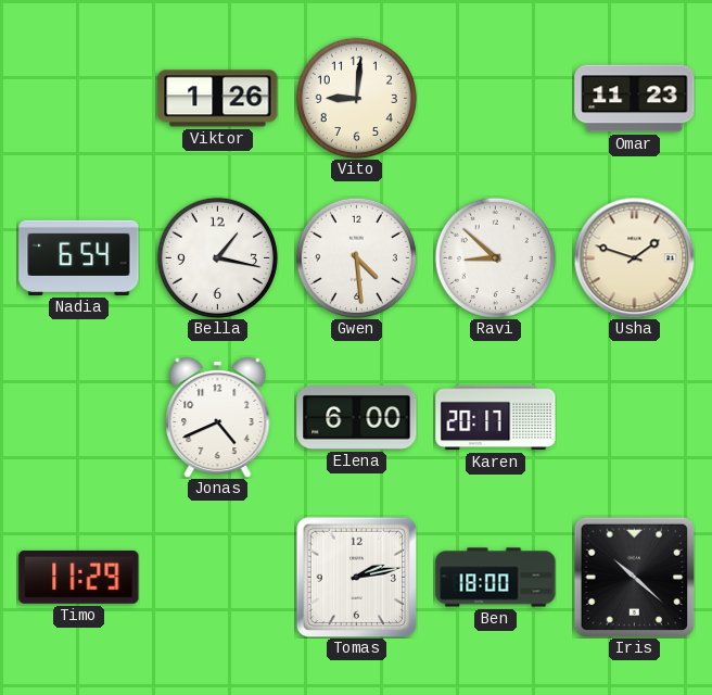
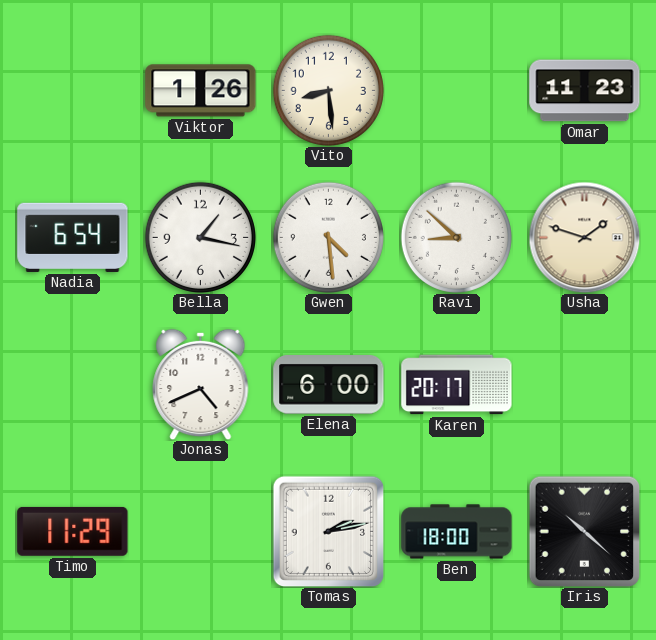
Vito: 9:01 -> 8:29
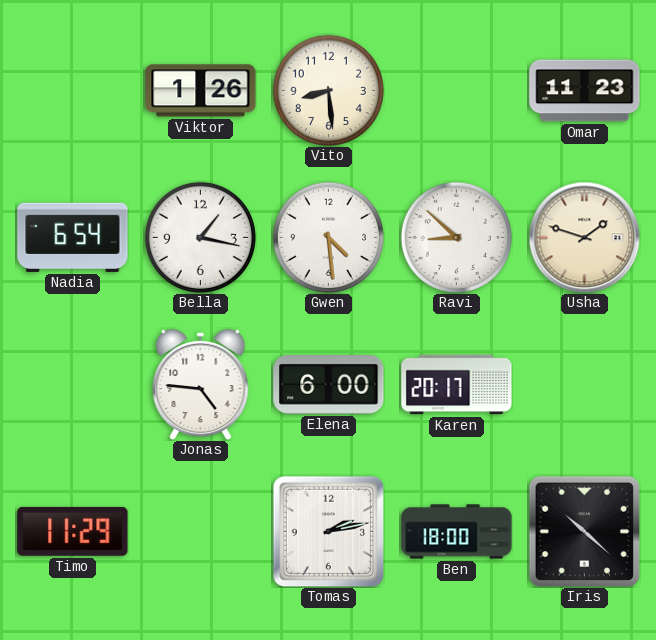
Jonas: 4:41 -> 4:46
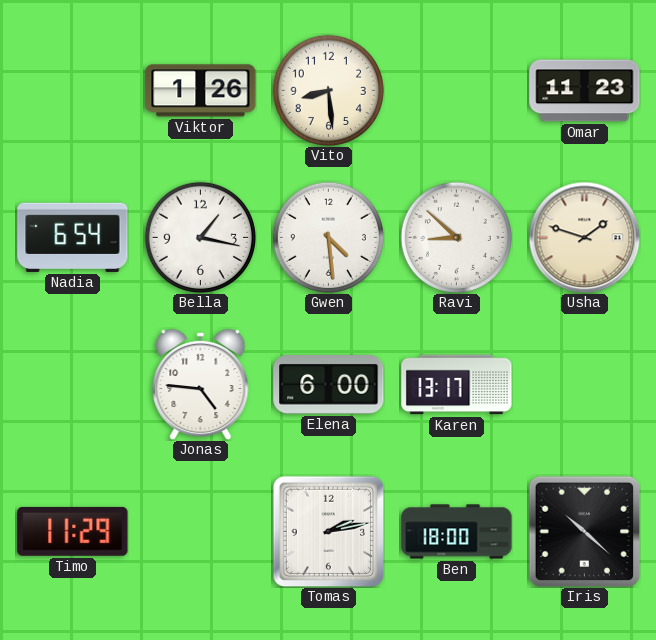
Karen: 20:17 -> 13:17
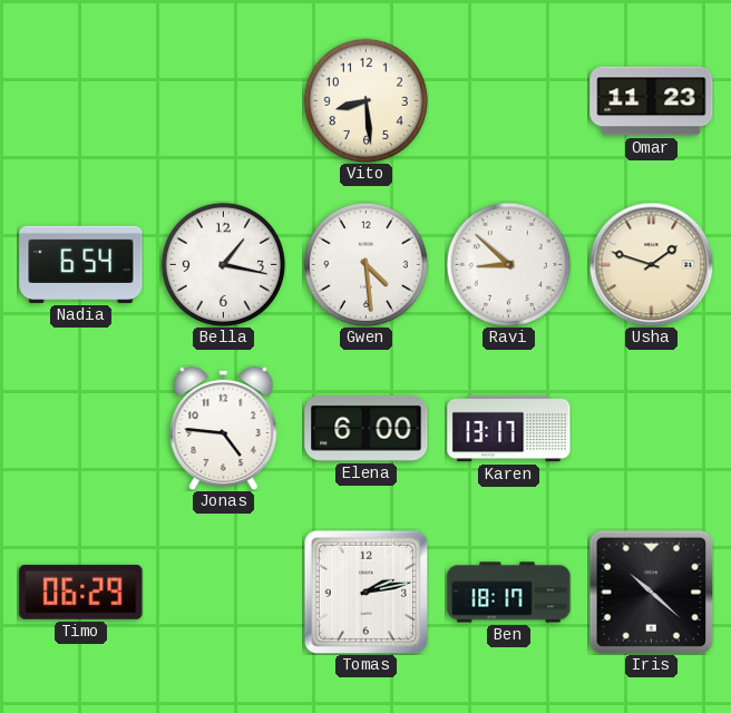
Viktor: 1:26 -> none
Timo: 11:29 -> 06:29
Ben: 18:00 -> 18:17
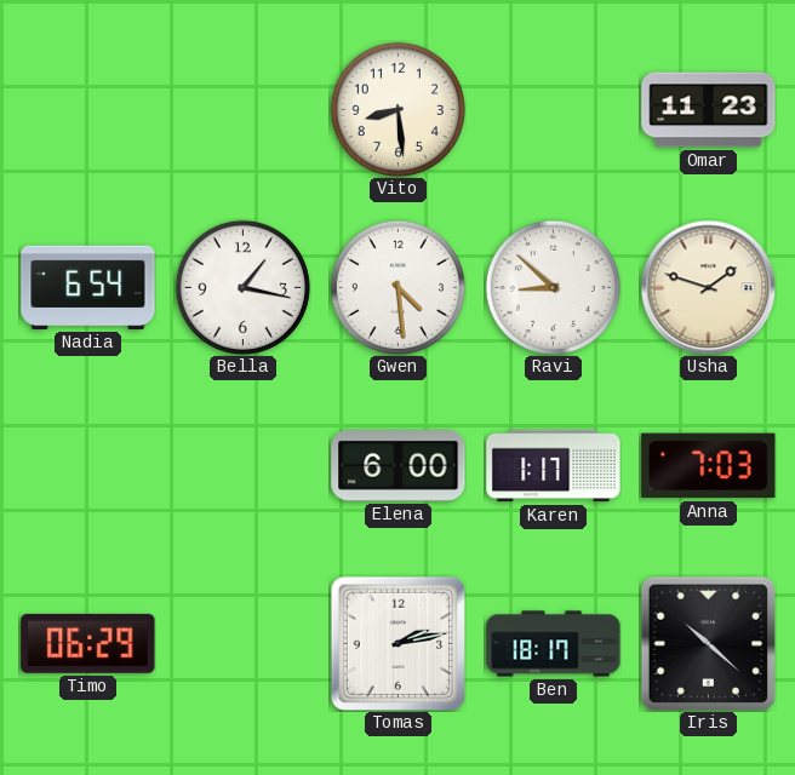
Jonas: 4:46 -> none
Karen: 13:17 -> 1:17
Anna: none -> 7:03
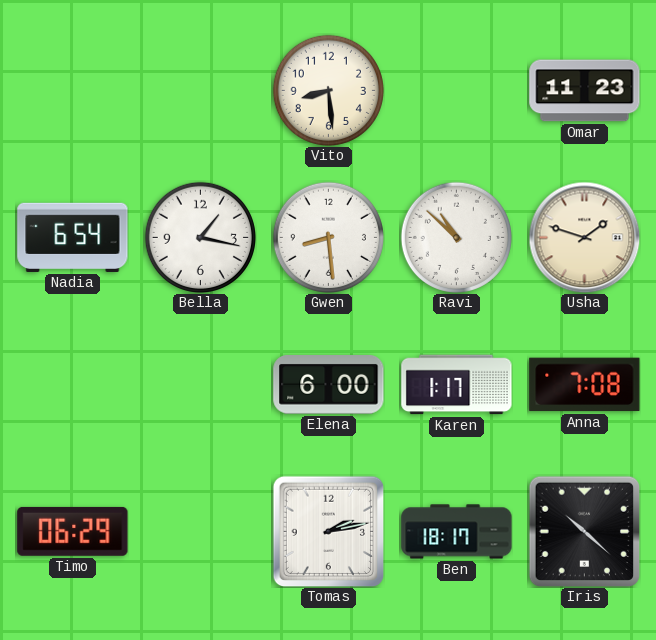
Gwen: 4:29 -> 8:29
Ravi: 8:52 -> 10:52
Anna: 7:03 -> 7:08
